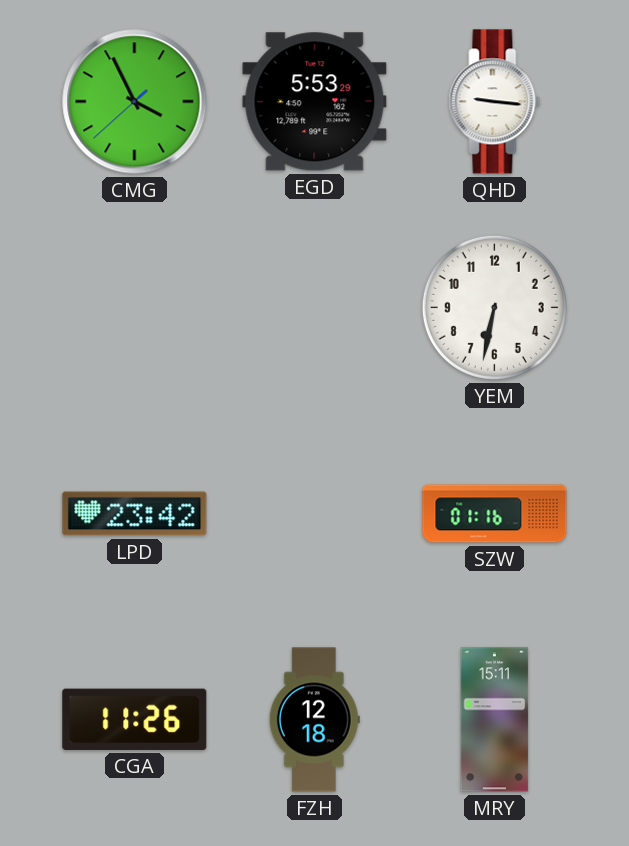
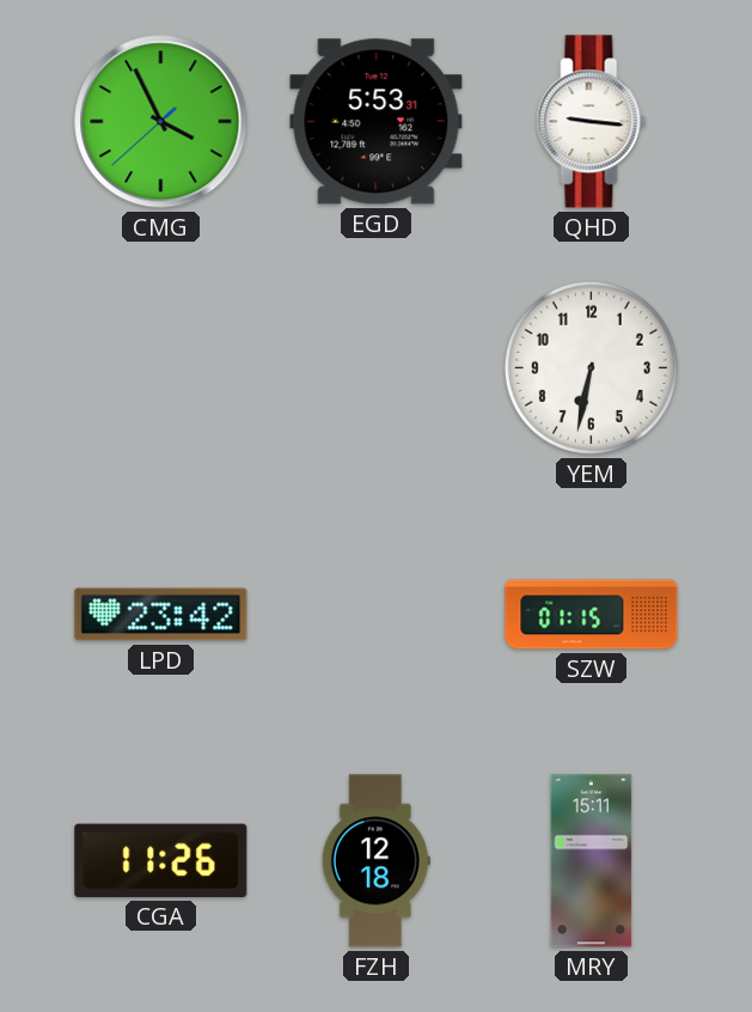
EGD: 5:53:29 -> 5:53:31
SZW: 01:16 -> 01:15
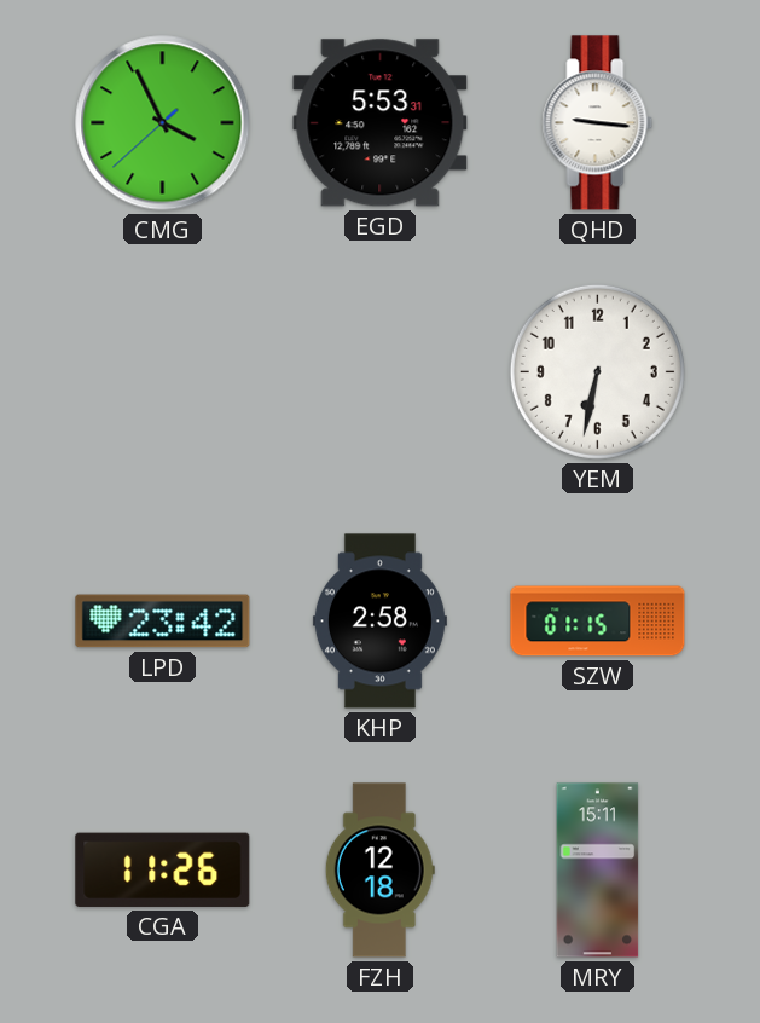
KHP: none -> 2:58
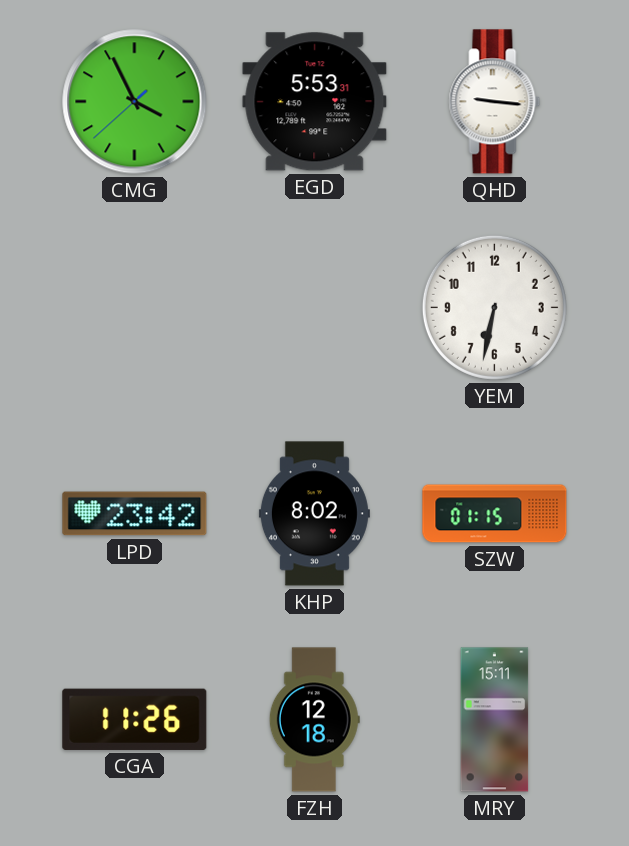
KHP: 2:58 -> 8:02
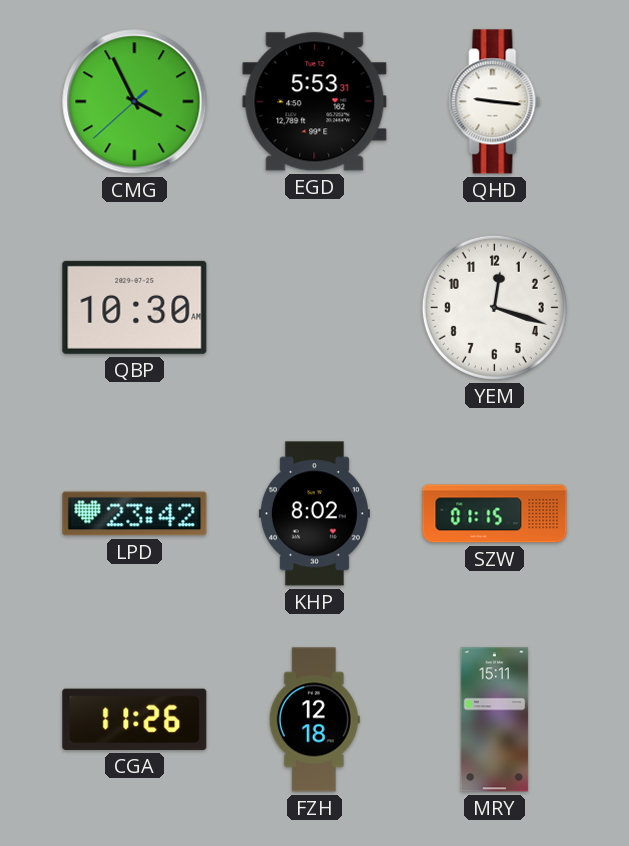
QBP: none -> 10:30
YEM: 6:32 -> 12:18
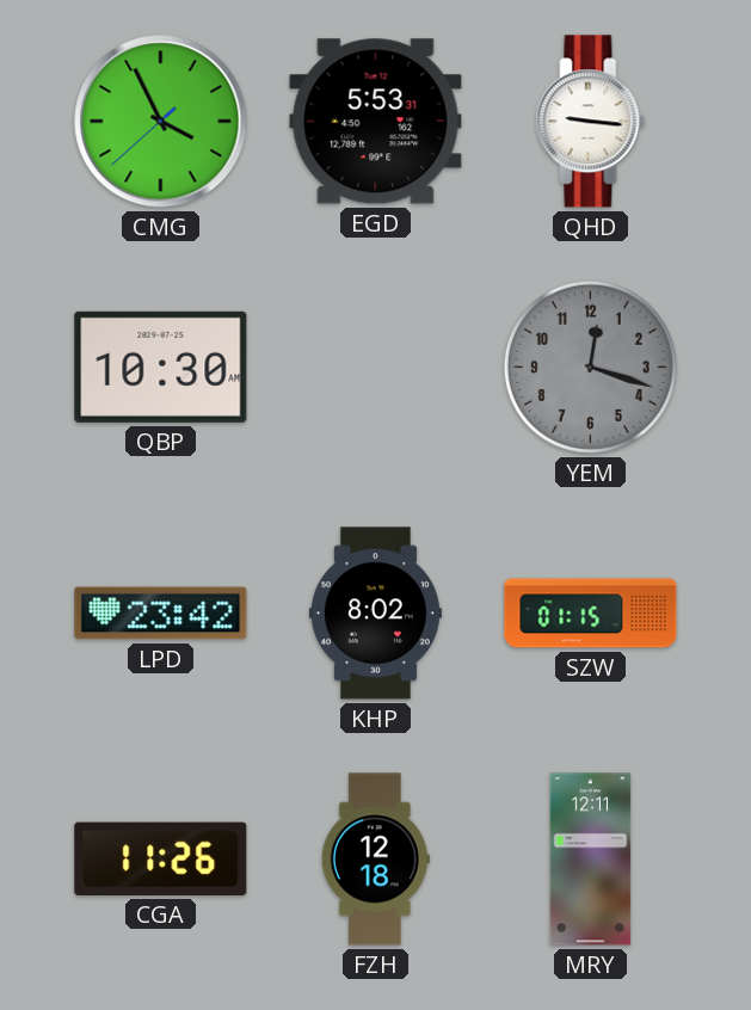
YEM dial: white -> grey
MRY: 15:11 -> 12:11
